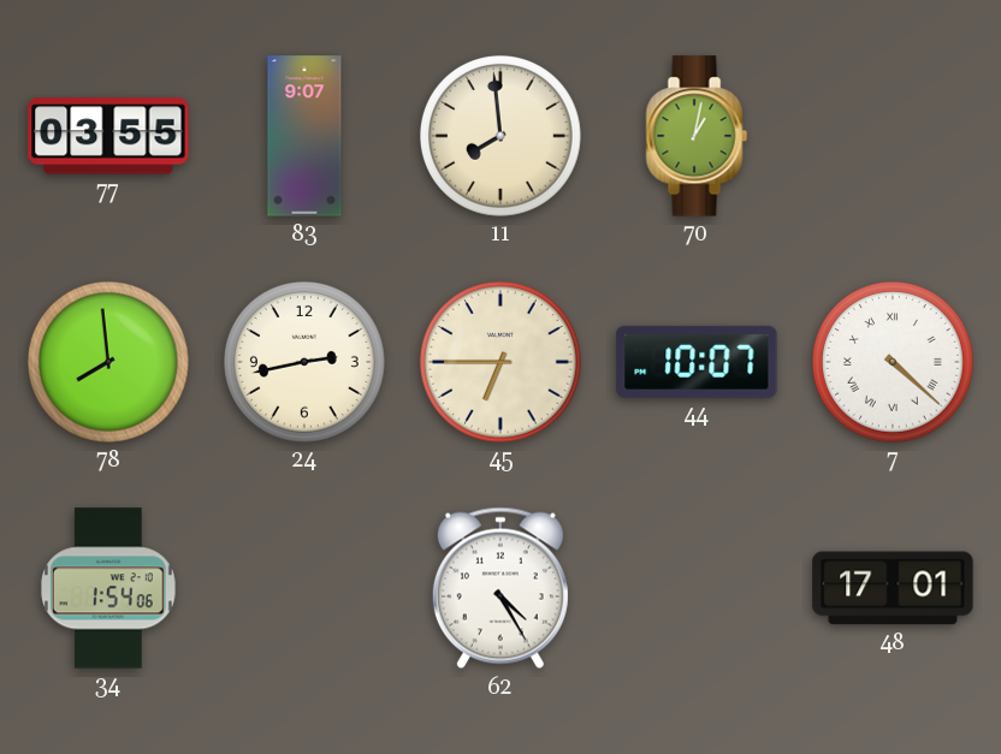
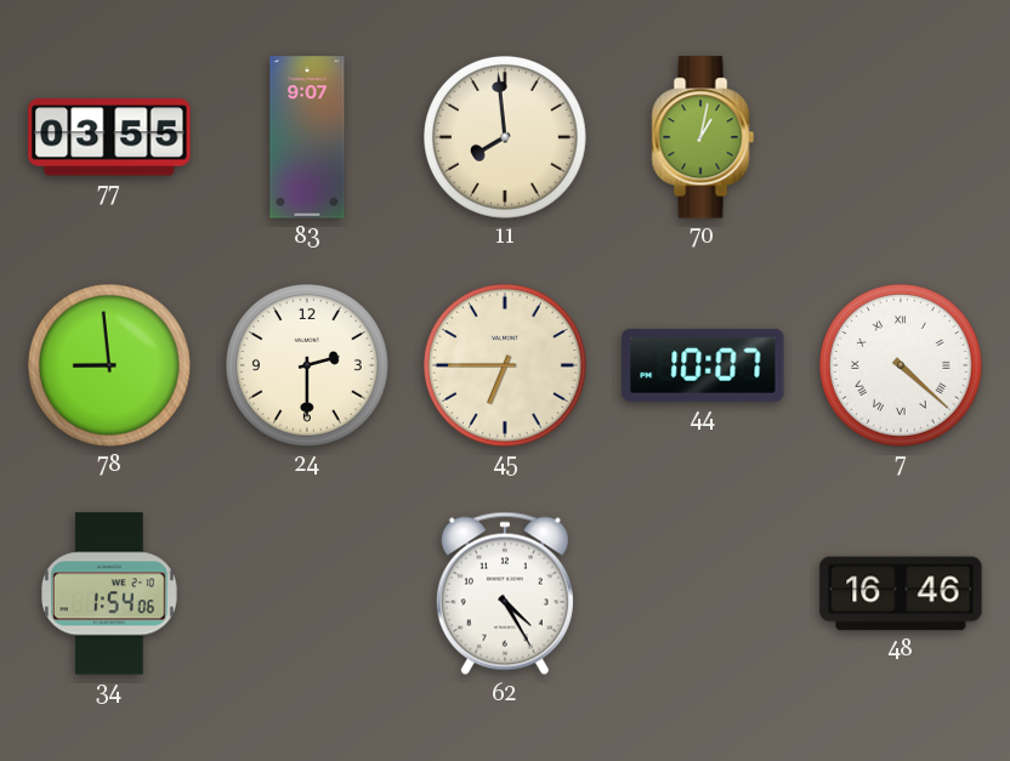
78: 7:59 -> 8:59
24: 2:43 -> 2:30
48: 17:01 -> 16:46
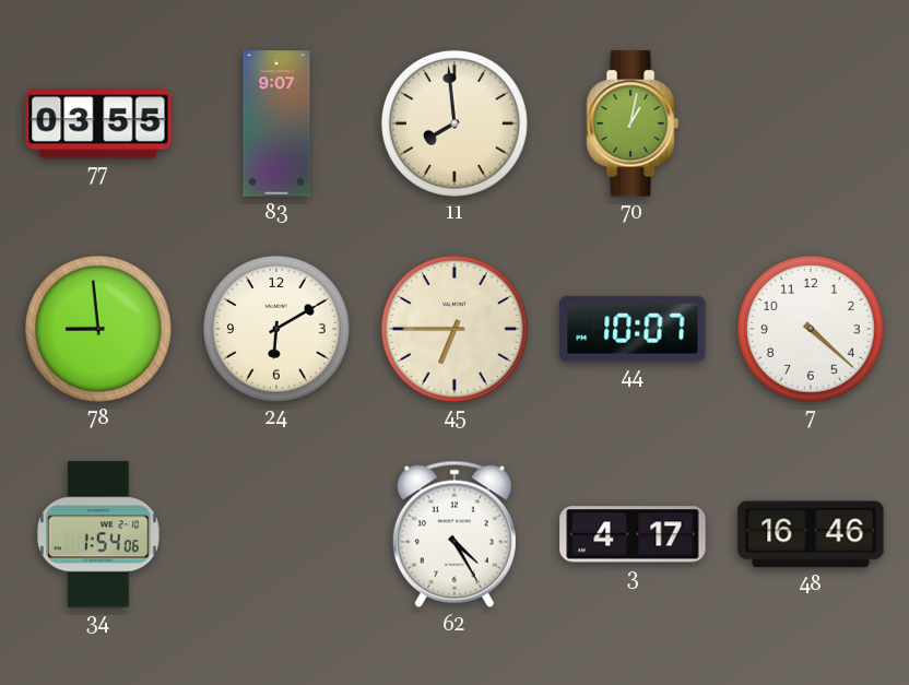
24: 2:30 -> 6:10
7 numerals: Roman -> Arabic
3: none -> 4:17
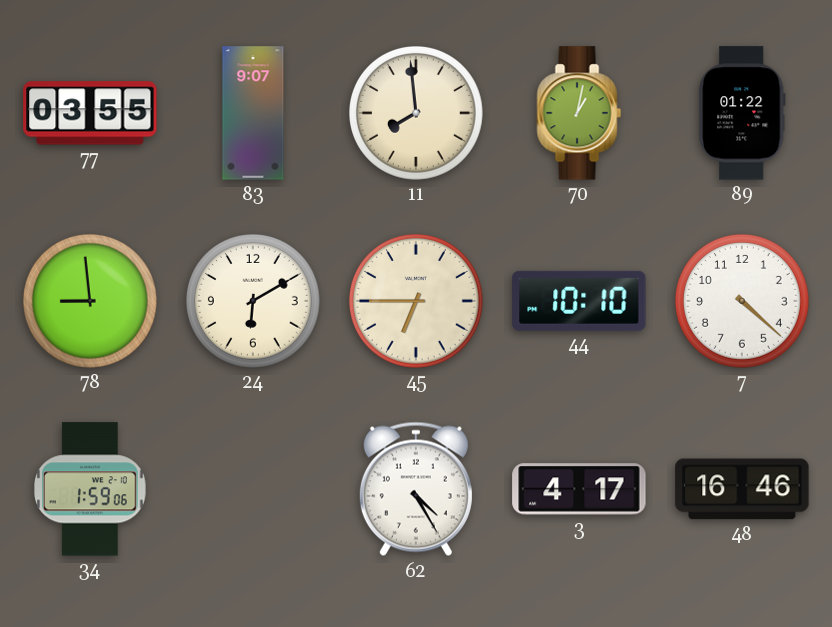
89: none -> 01:22
44: 10:07 -> 10:10
34: 1:54 -> 1:59
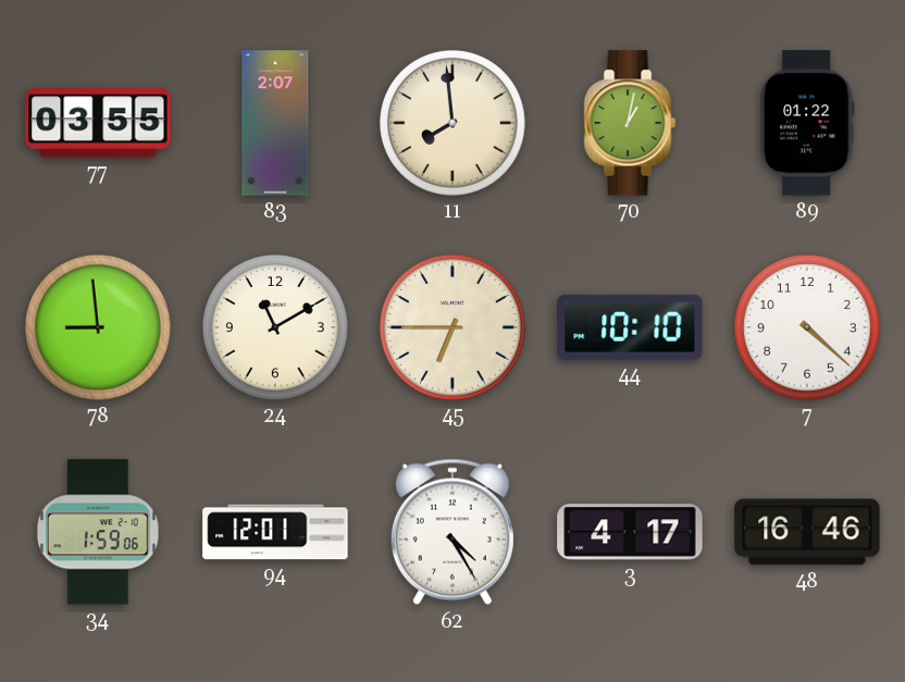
83: 9:07 -> 2:07
24: 6:10 -> 11:10
94: none -> 12:01
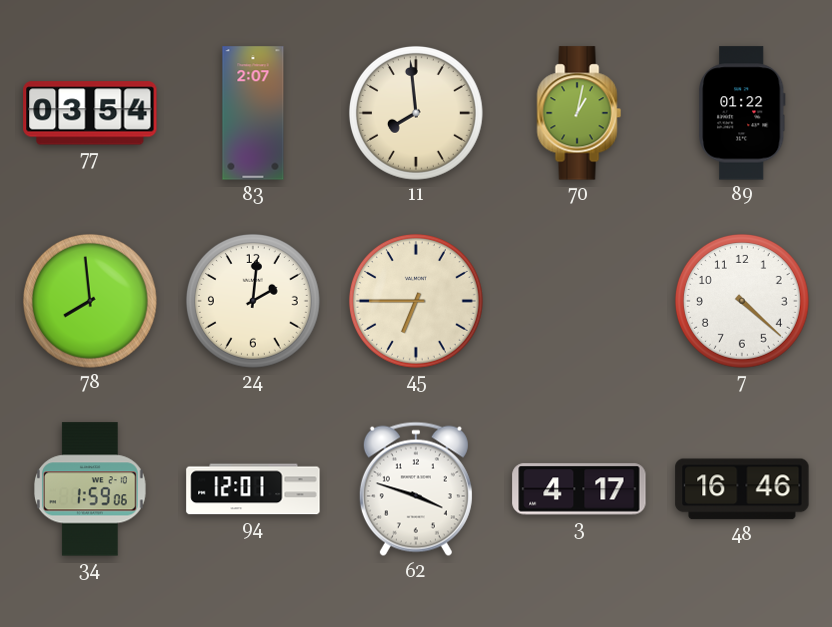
77: 03:55 -> 03:54
78: 8:59 -> 7:59
24: 11:10 -> 2:01
44: 10:10 -> none
62: 4:25 -> 3:48
